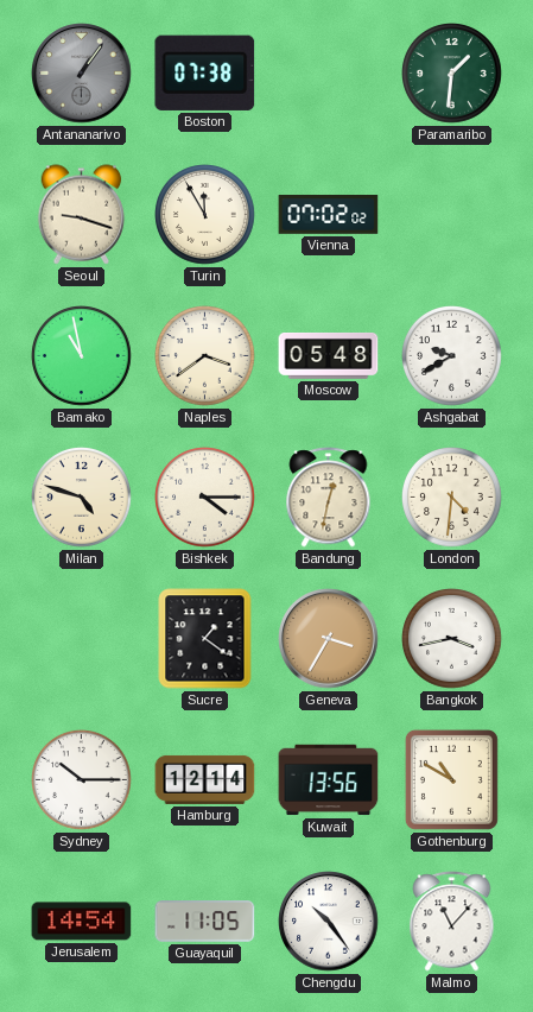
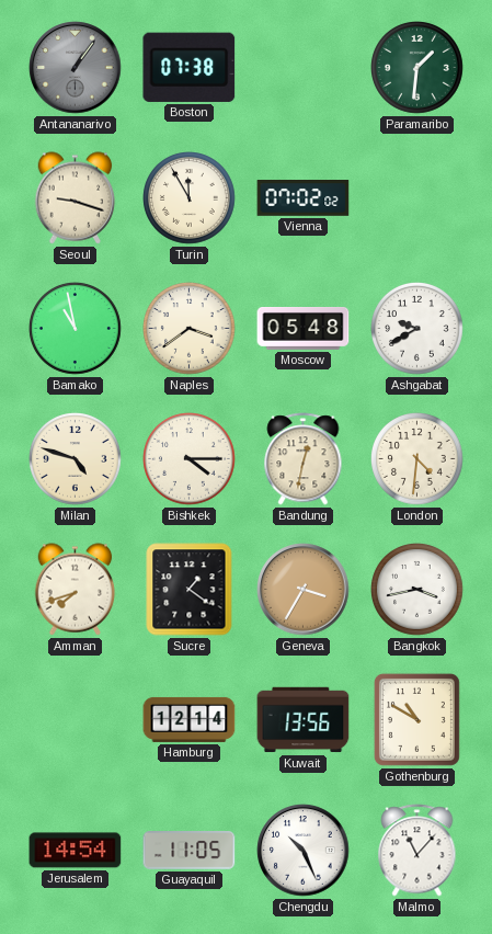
Amman: none -> 7:42
Sydney: 10:15 -> none
Chengdu: 10:24 -> 10:26
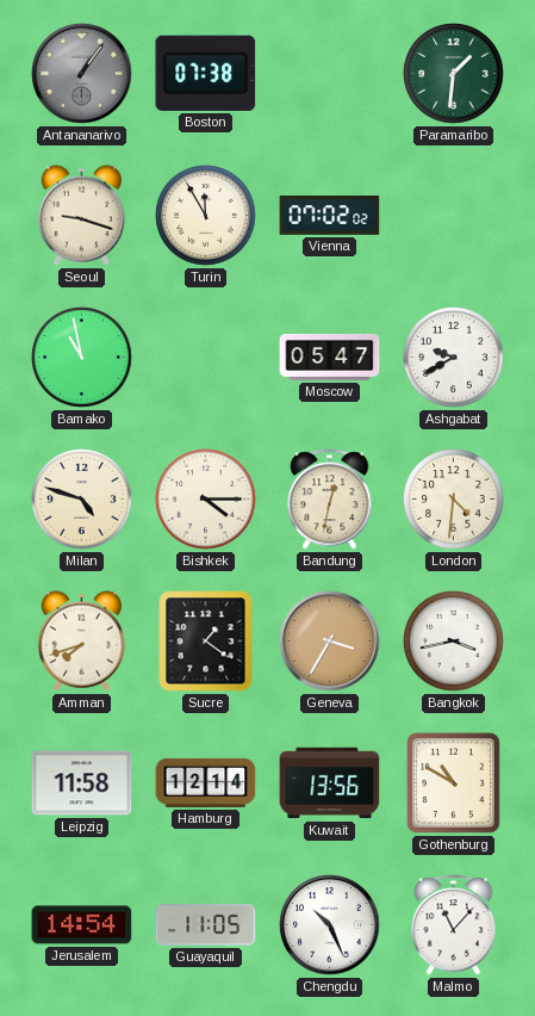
Naples: 3:39 -> none
Moscow: 05:48 -> 05:47
Leipzig: none -> 11:58
